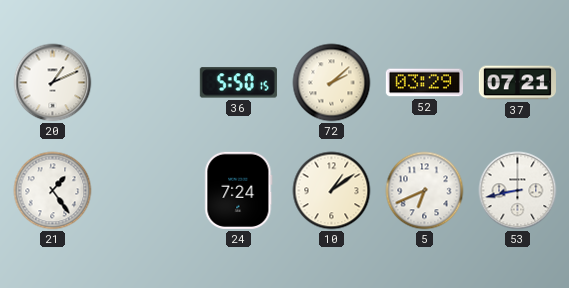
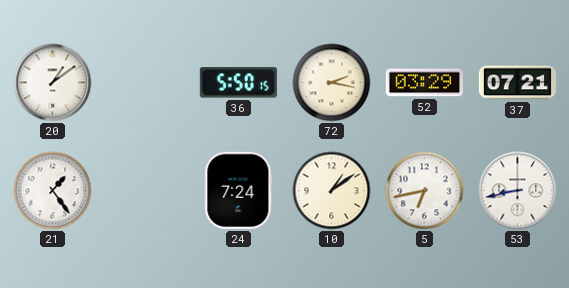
20: 1:11 -> 1:09
72: 2:08 -> 2:17
5: 6:41 -> 6:43
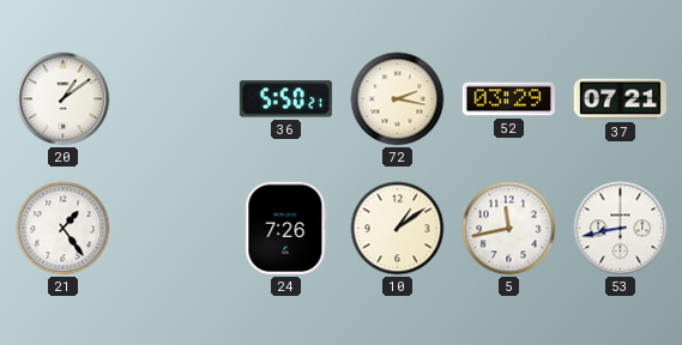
36: 5:50:15 -> 5:50:21
24: 7:24 -> 7:26
5: 6:43 -> 11:43
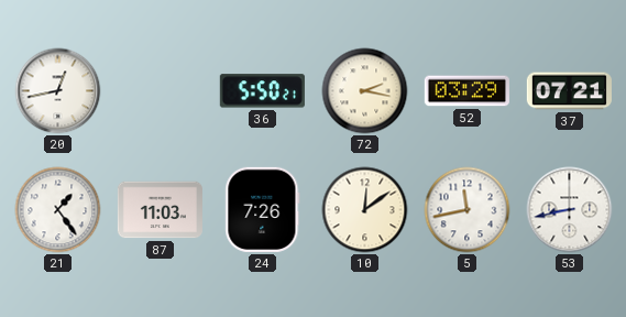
20: 1:09 -> 12:43
87: none -> 11:03
10: 1:09 -> 12:09
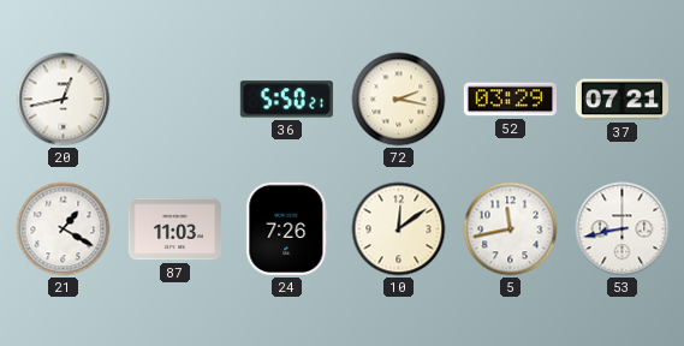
21: 1:24 -> 1:20
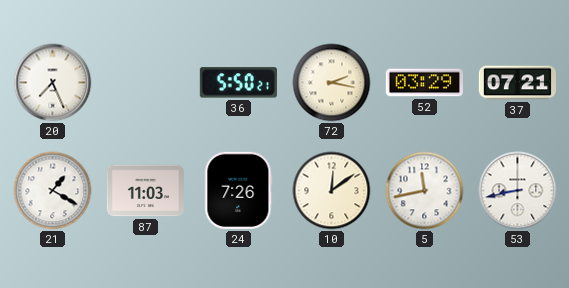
20: 12:43 -> 7:26
